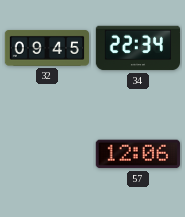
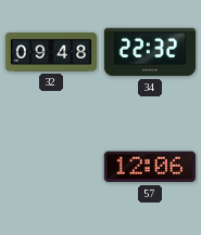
32: 09:45 -> 09:48
34: 22:34 -> 22:32
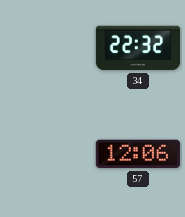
32: 09:48 -> none
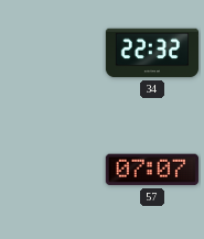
57: 12:06 -> 07:07
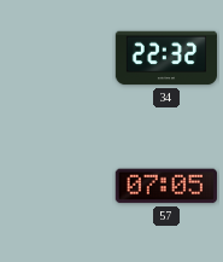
57: 07:07 -> 07:05
